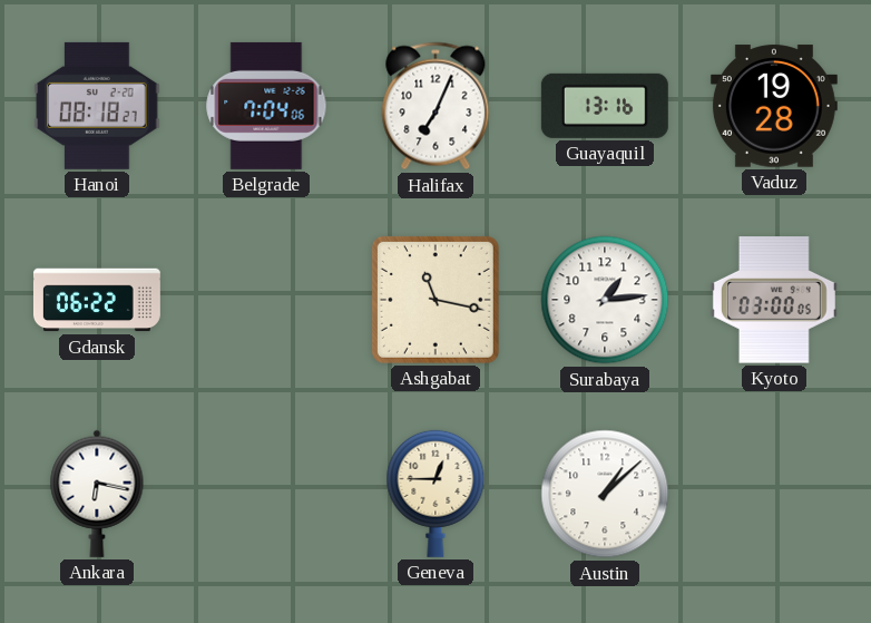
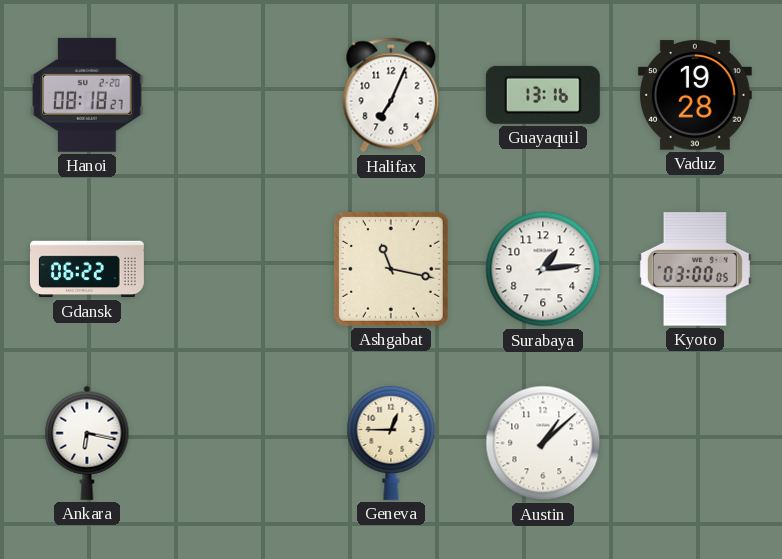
Belgrade: 7:04 -> none
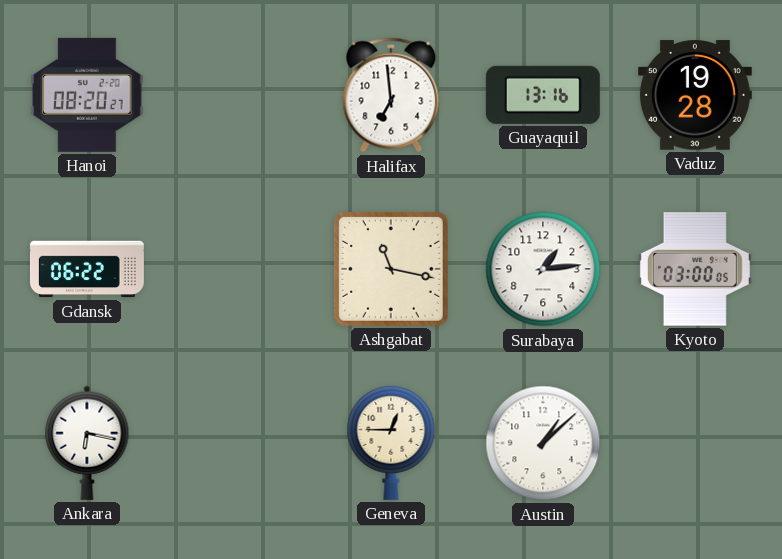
Hanoi: 08:18 -> 08:20
Halifax: 7:04 -> 6:59
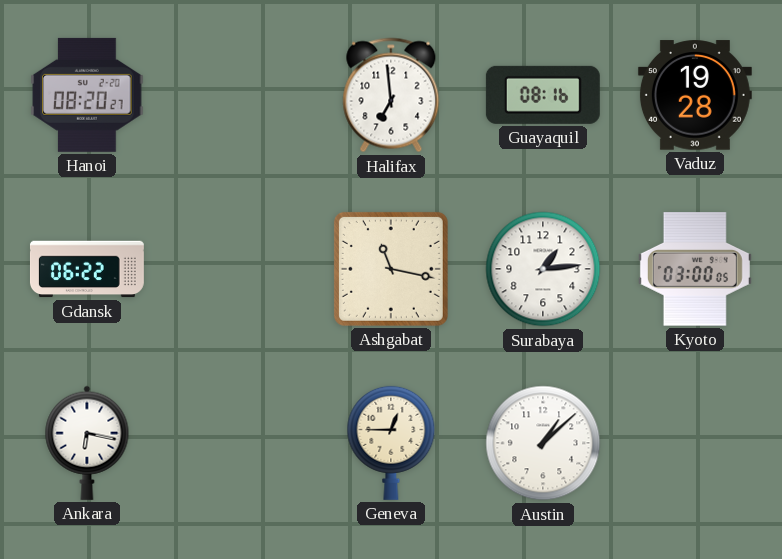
Guayaquil: 13:16 -> 08:16
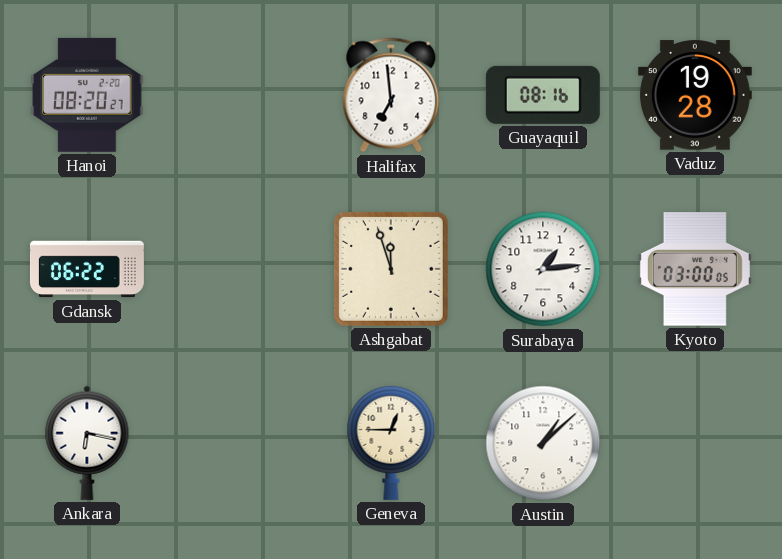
Ashgabat: 11:17 -> 11:57
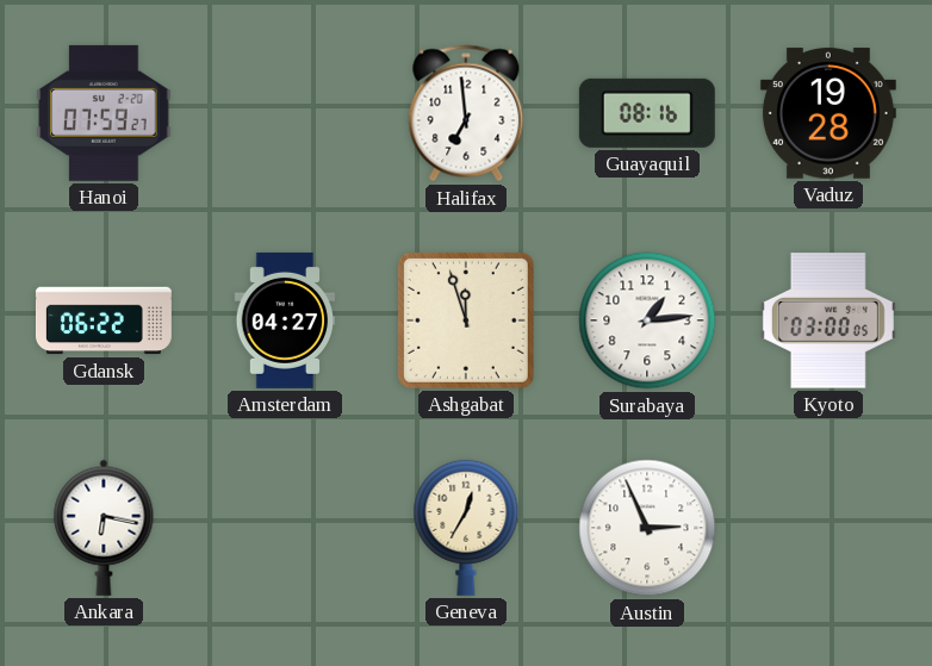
Hanoi: 08:20 -> 07:59
Amsterdam: none -> 04:27
Geneva: 12:45 -> 12:35
Austin: 1:08 -> 2:56
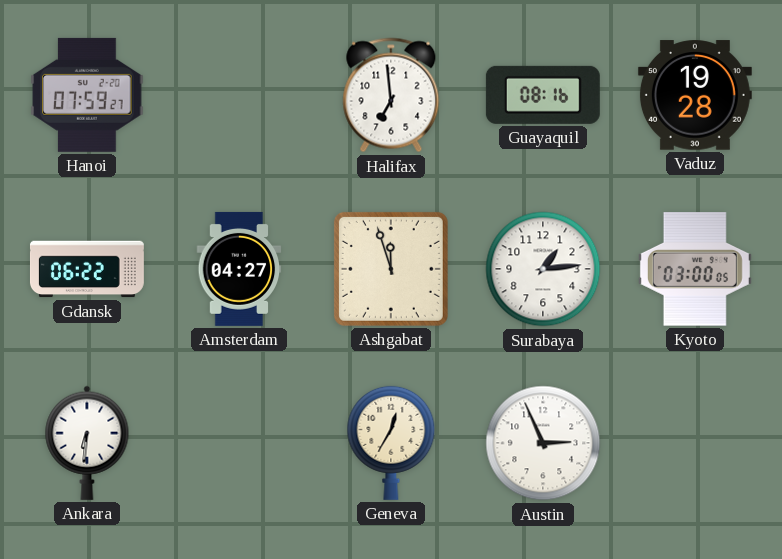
Ankara: 6:17 -> 6:31
